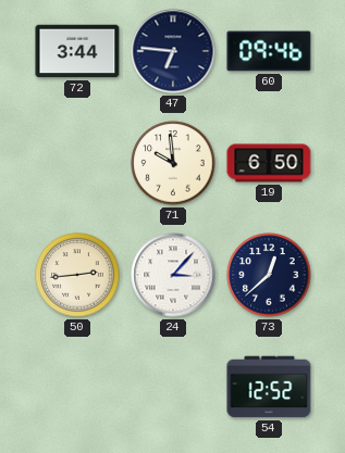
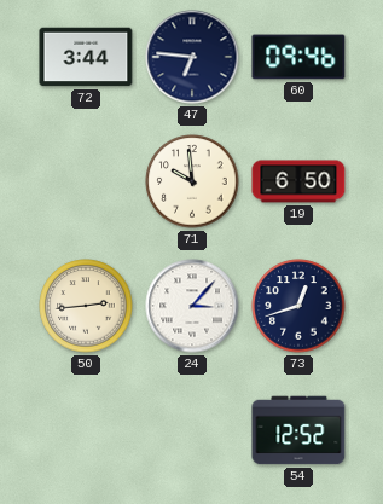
73: 12:38 -> 12:42
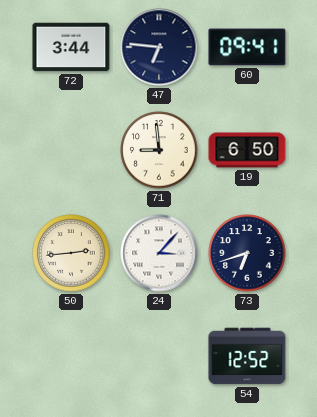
60: 09:46 -> 09:41
71: 9:59 -> 8:59
73: 12:42 -> 6:42
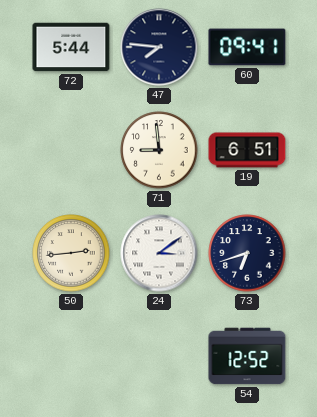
72: 3:44 -> 5:44
47: 6:46 -> 7:46
19: 6:50 -> 6:51
24: 3:07 -> 3:09
